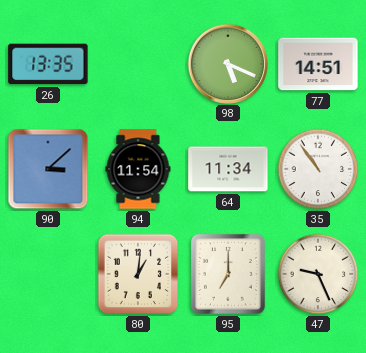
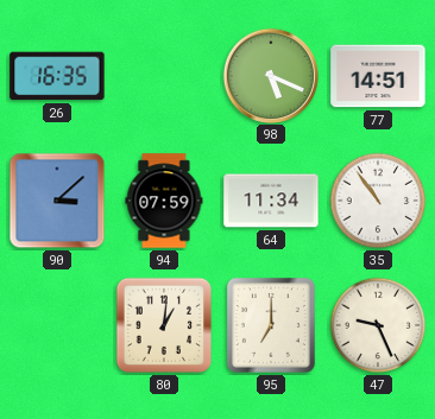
26: 13:35 -> 16:35
94: 11:54 -> 07:59
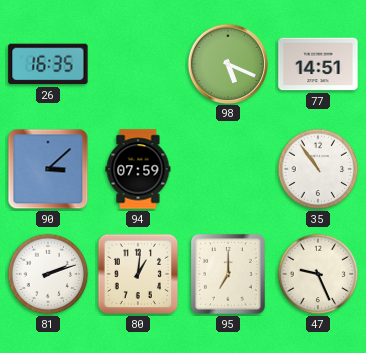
64: 11:34 -> none
81: none -> 2:12
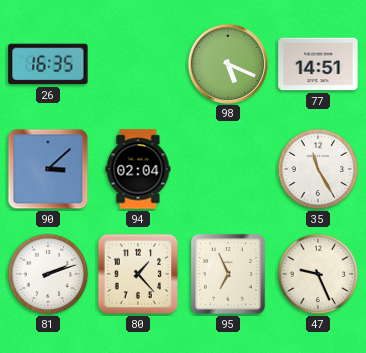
94: 07:59 -> 02:04
35: 10:54 -> 11:25
80: 1:01 -> 1:23
95: 7:00 -> 6:56
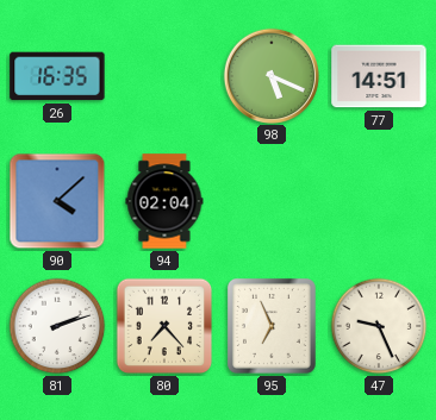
90: 3:08 -> 4:08
35: 11:25 -> none
80: 1:23 -> 7:23
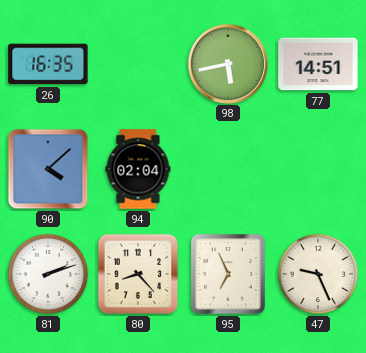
98: 5:19 -> 5:43
80: 7:23 -> 8:23
